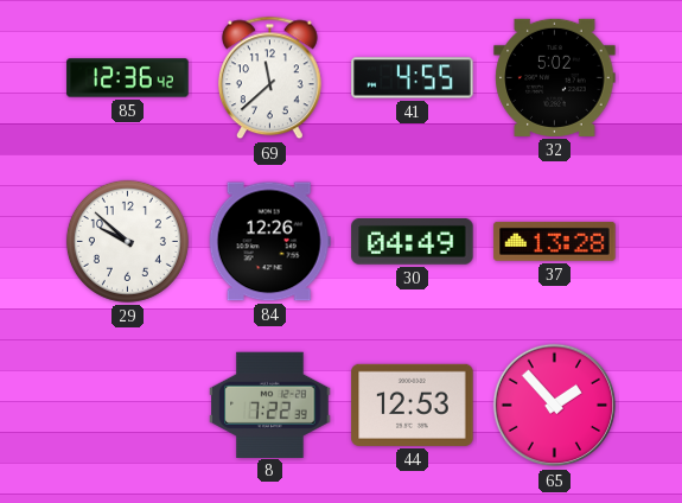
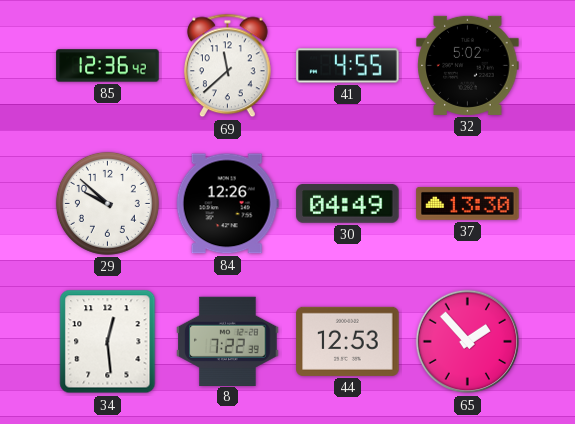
37: 13:28 -> 13:30
34: none -> 12:29
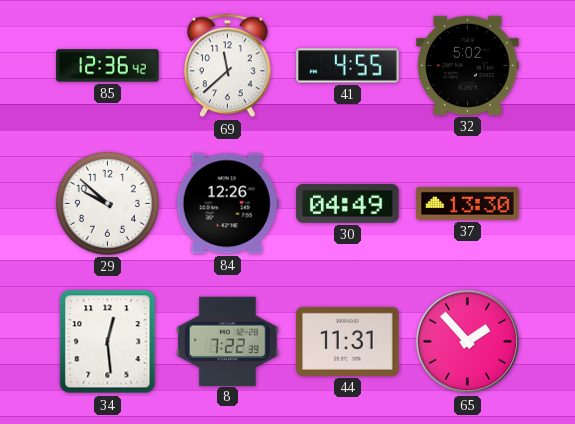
44: 12:53 -> 11:31
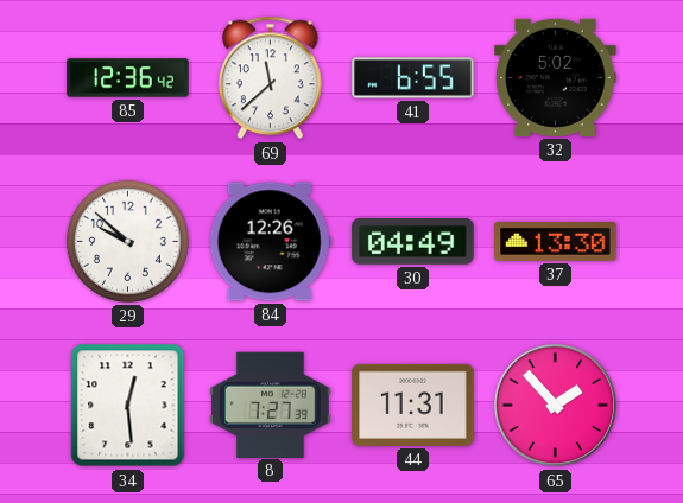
41: 4:55 -> 6:55
8: 7:22 -> 7:27
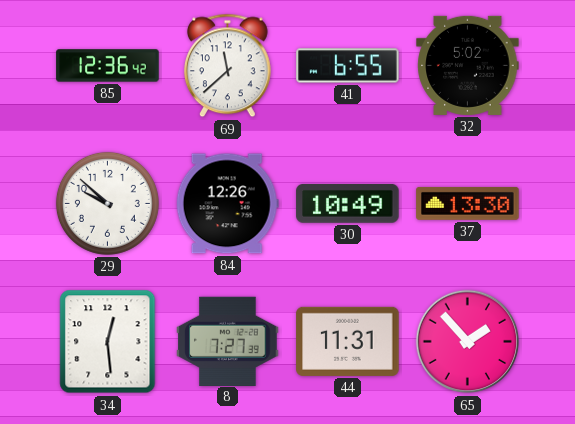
30: 04:49 -> 10:49
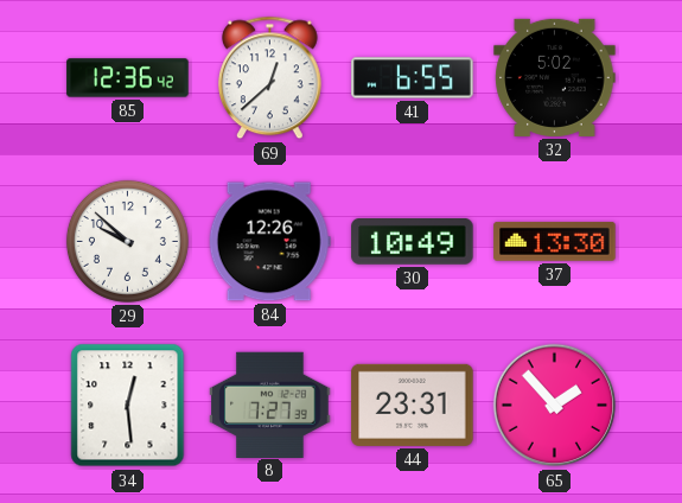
69: 11:38 -> 12:38
44: 11:31 -> 23:31
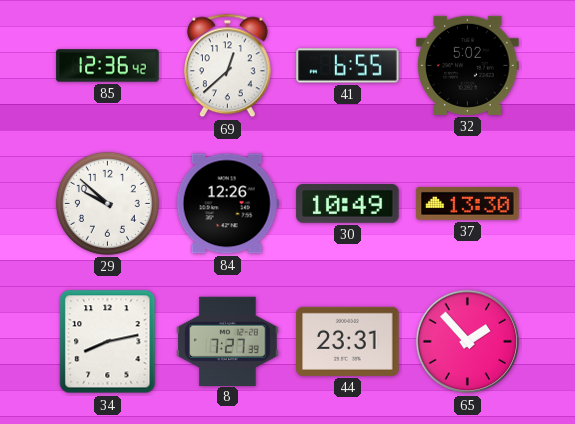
34: 12:29 -> 8:13
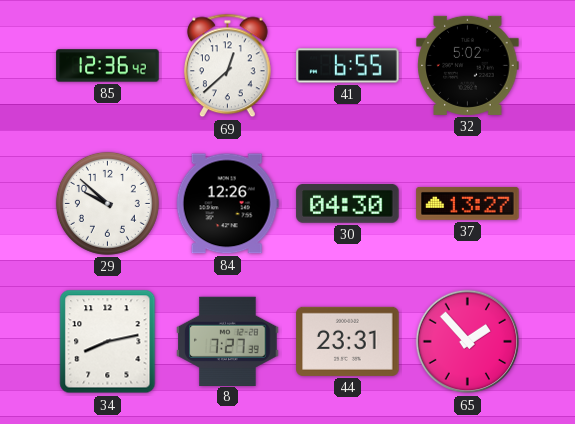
30: 10:49 -> 04:30
37: 13:30 -> 13:27
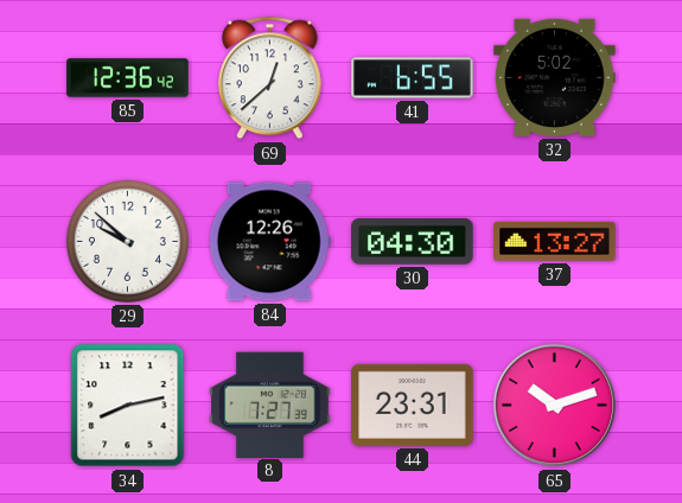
65: 1:53 -> 10:12
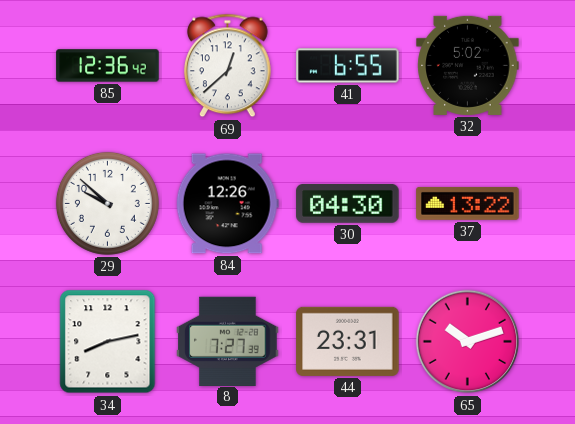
37: 13:27 -> 13:22
